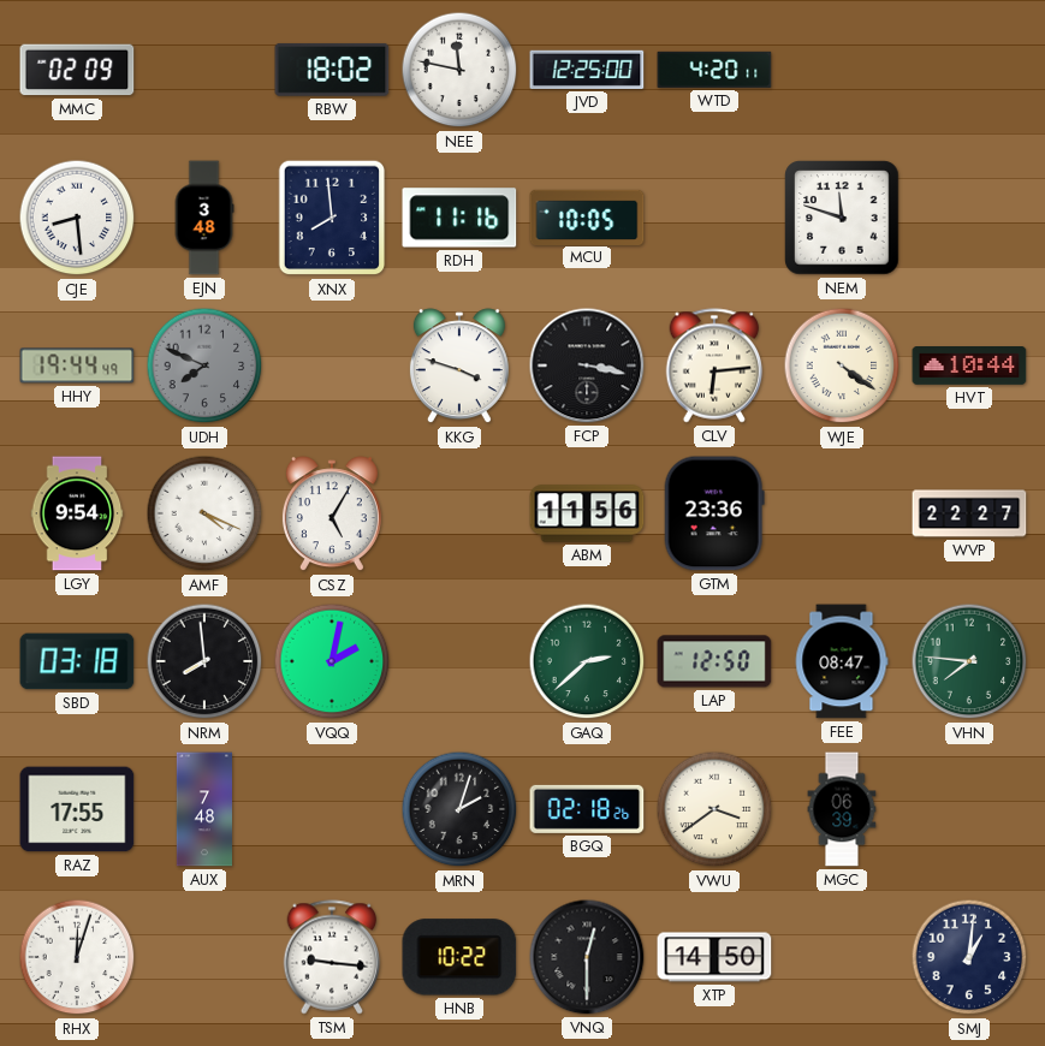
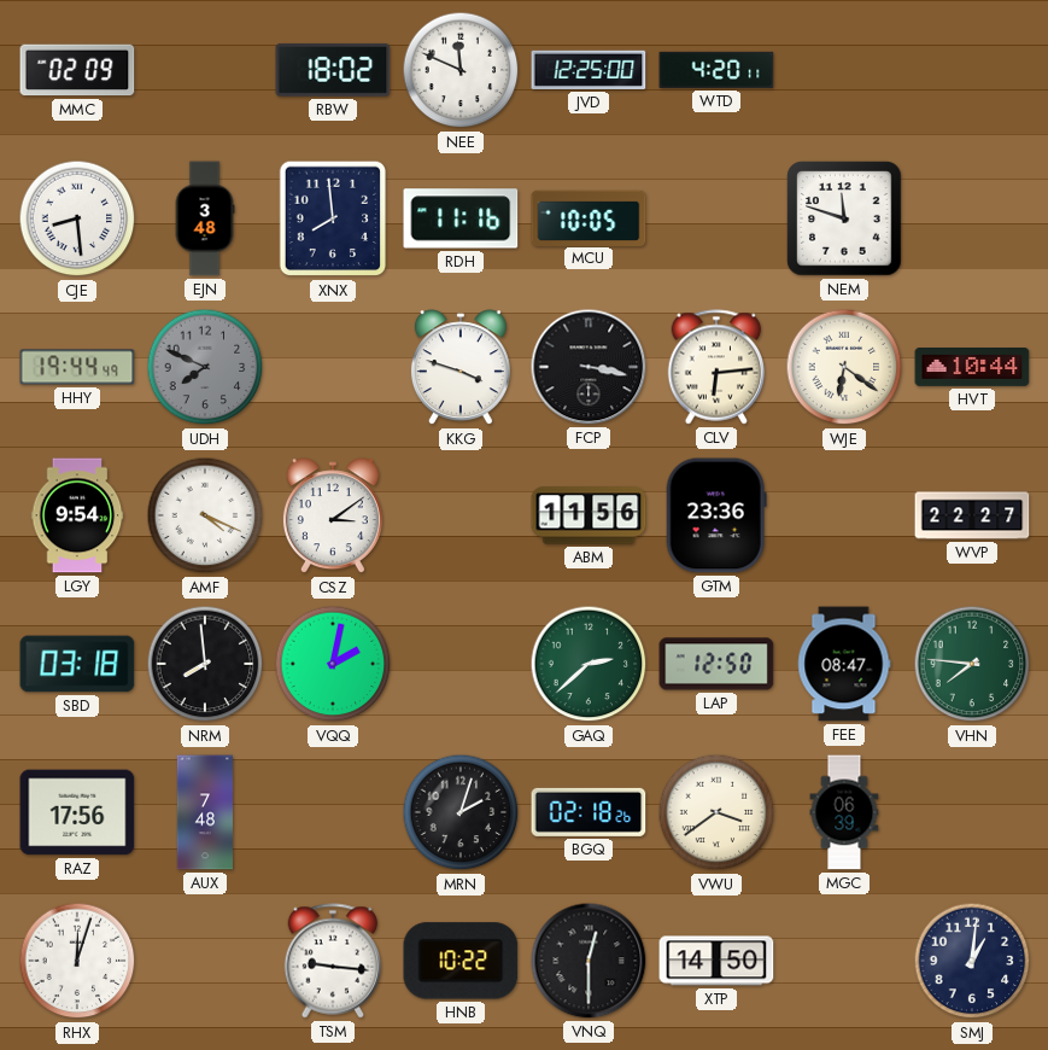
NEE: 11:47 -> 11:49
WJE: 4:21 -> 6:21
CSZ: 5:05 -> 3:09
RAZ: 17:55 -> 17:56
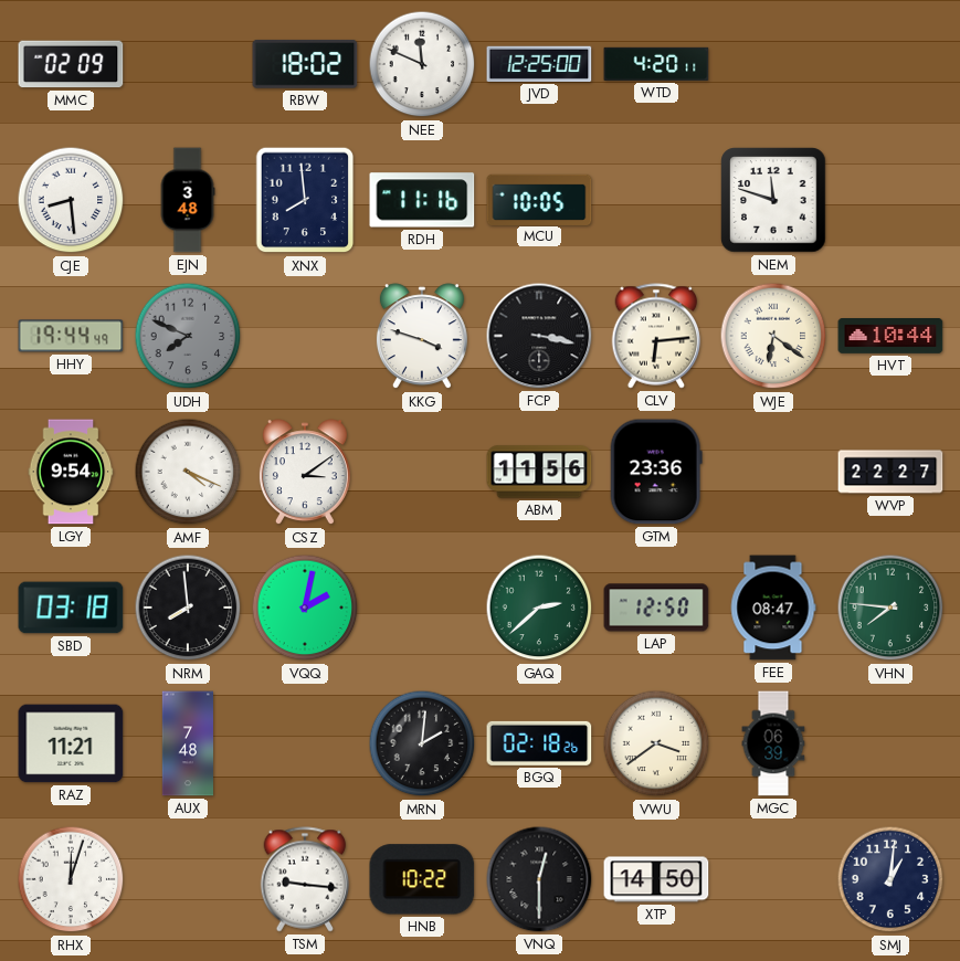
RAZ: 17:56 -> 11:21
MRN: 2:03 -> 2:01
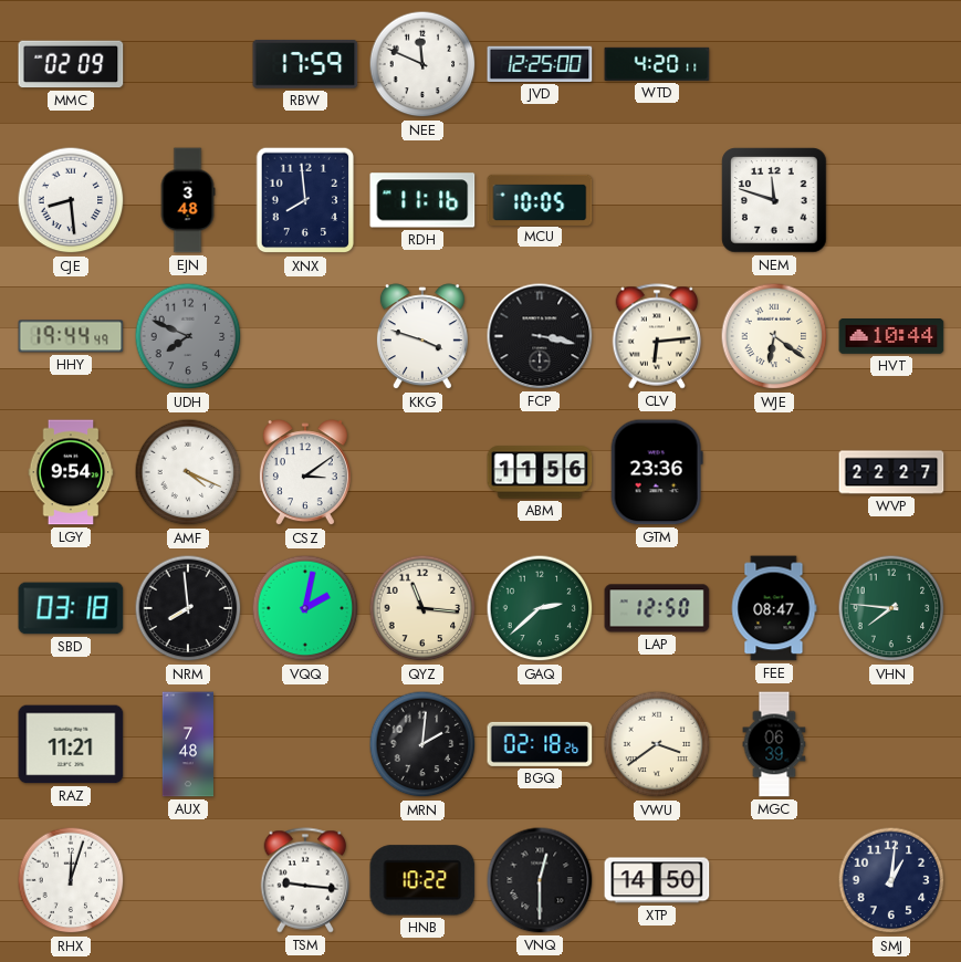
RBW: 18:02 -> 17:59
QYZ: none -> 11:16
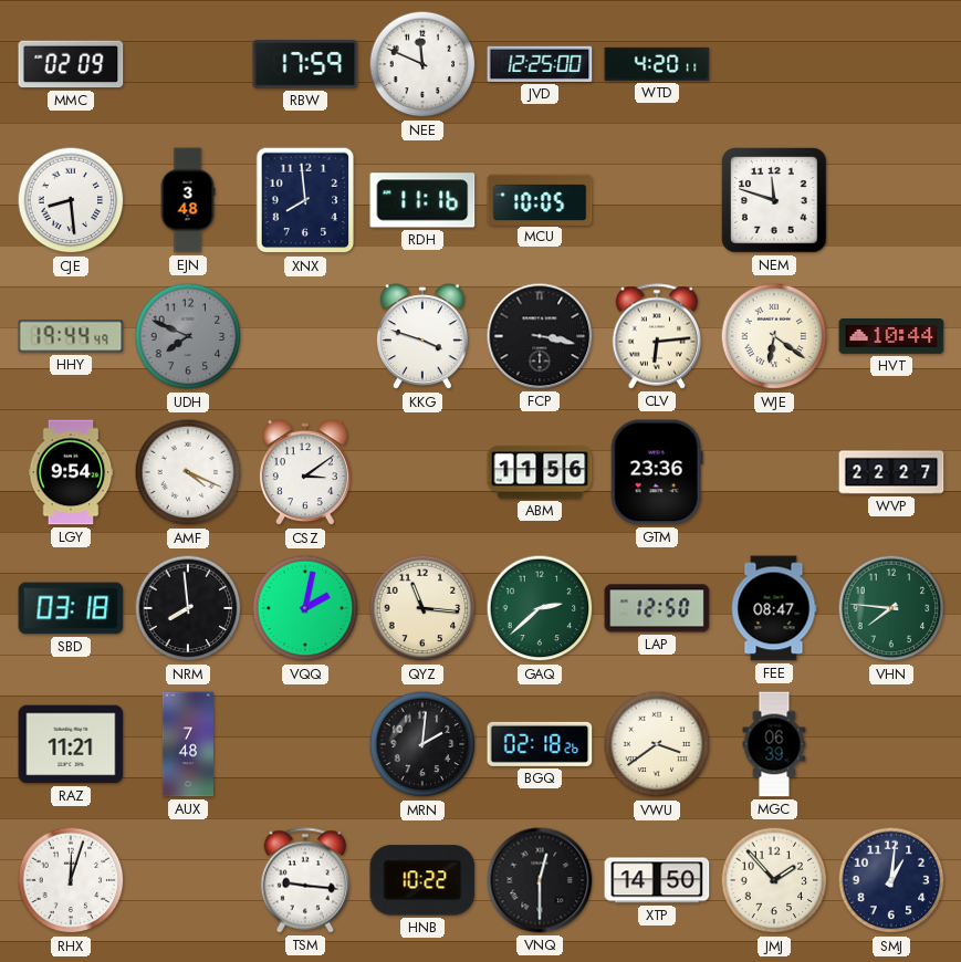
JMJ: none -> 1:53
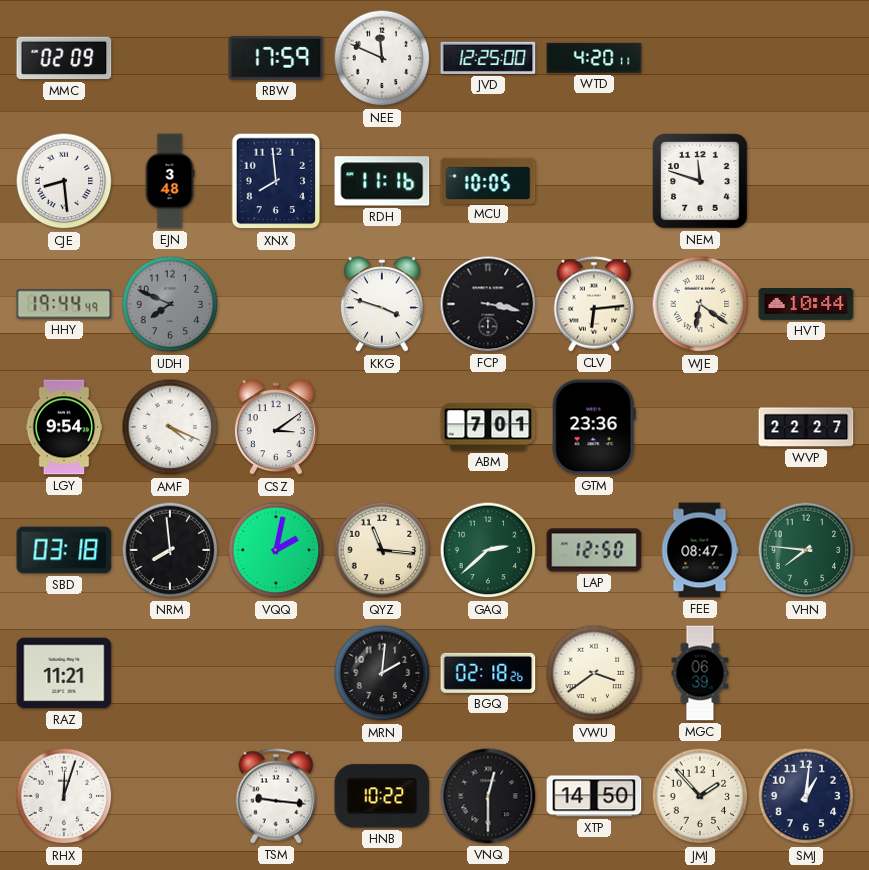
ABM: 11:56 -> 7:01
AUX: 7:48 -> none
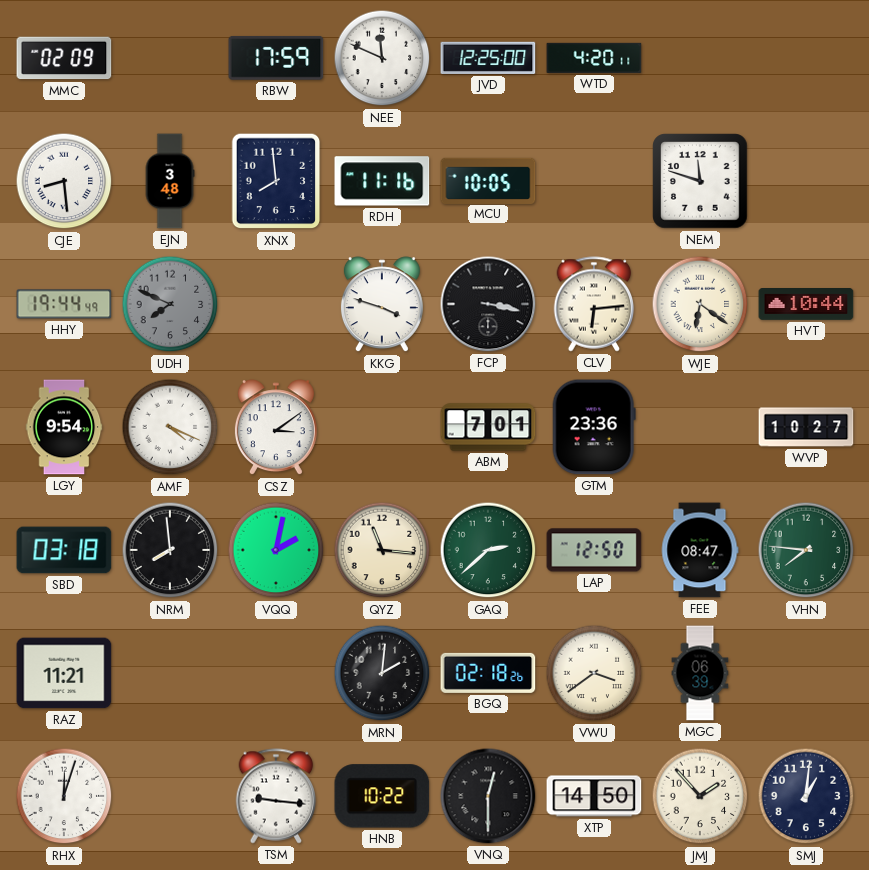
WVP: 22:27 -> 10:27
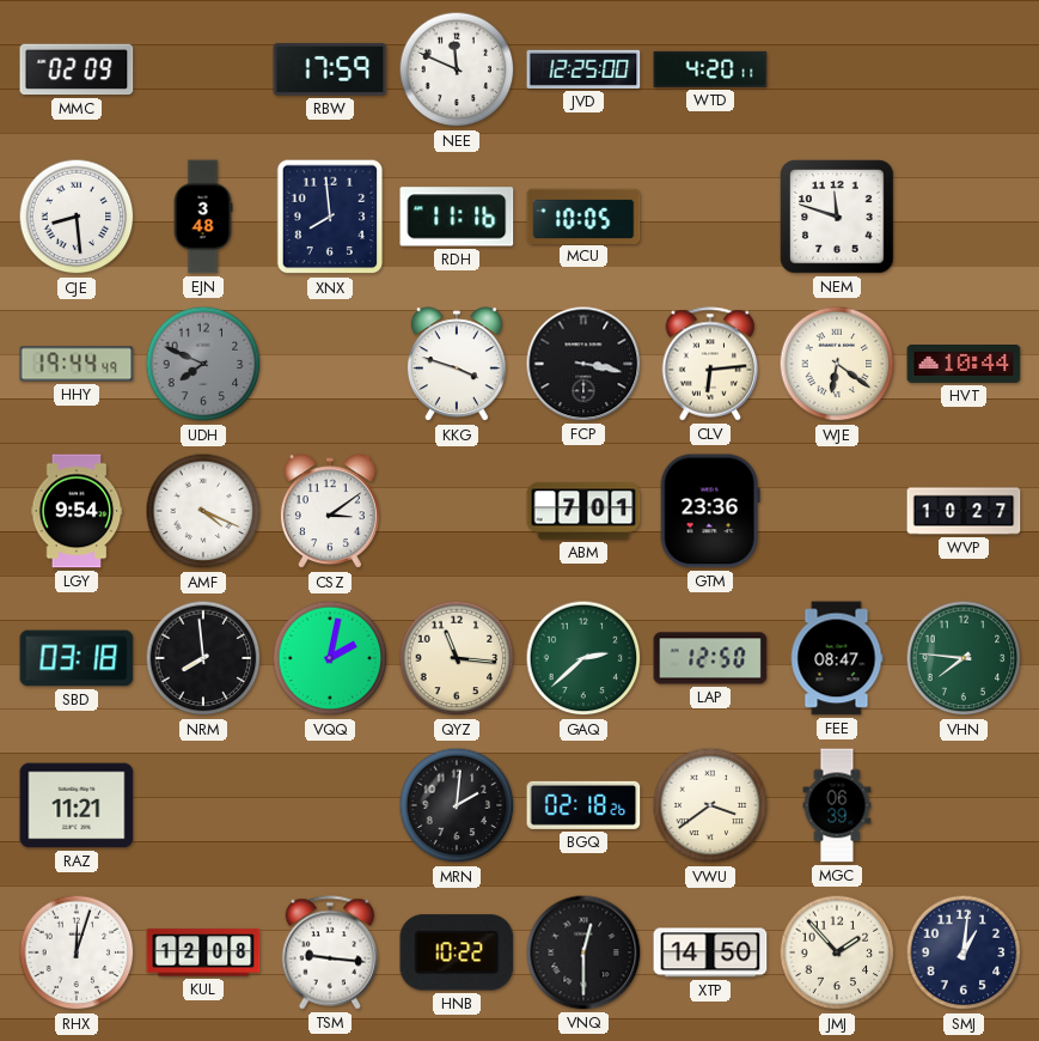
KUL: none -> 12:08
